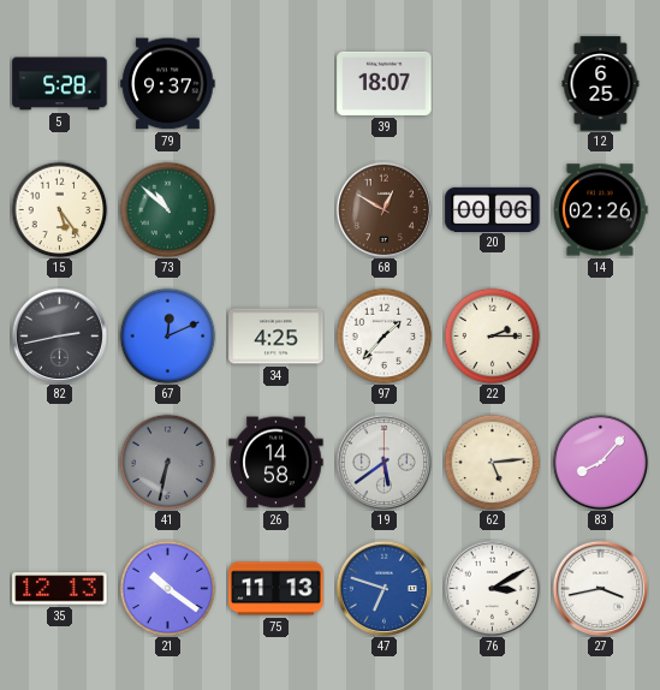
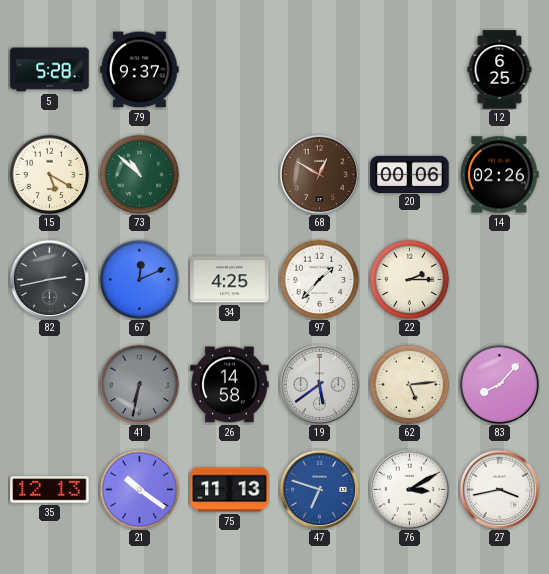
39: 18:07 -> none
15: 5:24 -> 5:20
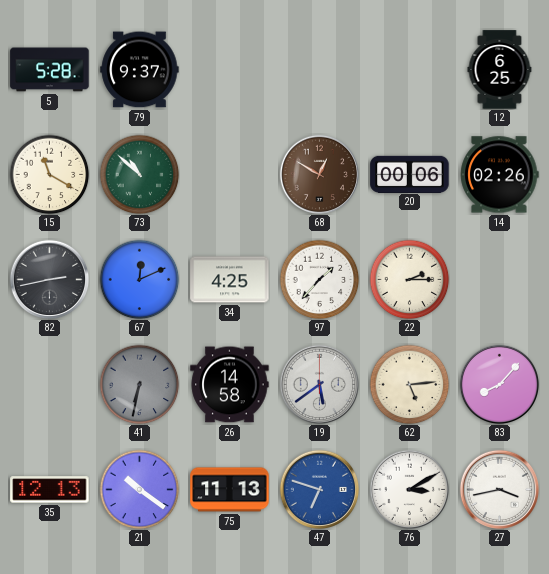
15: 5:20 -> 11:20
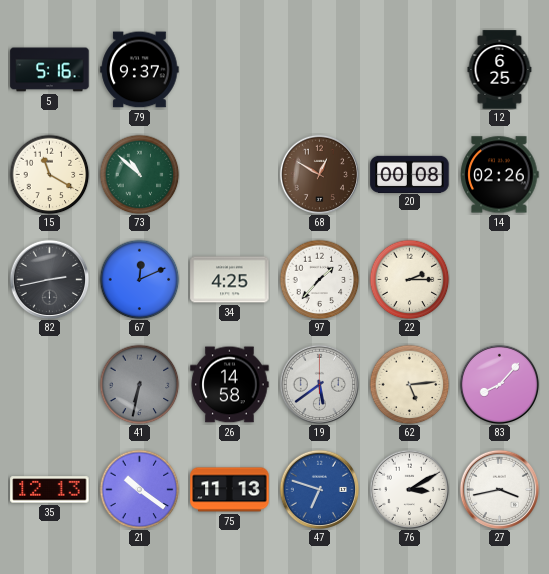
5: 5:28 -> 5:16
20: 00:06 -> 00:08
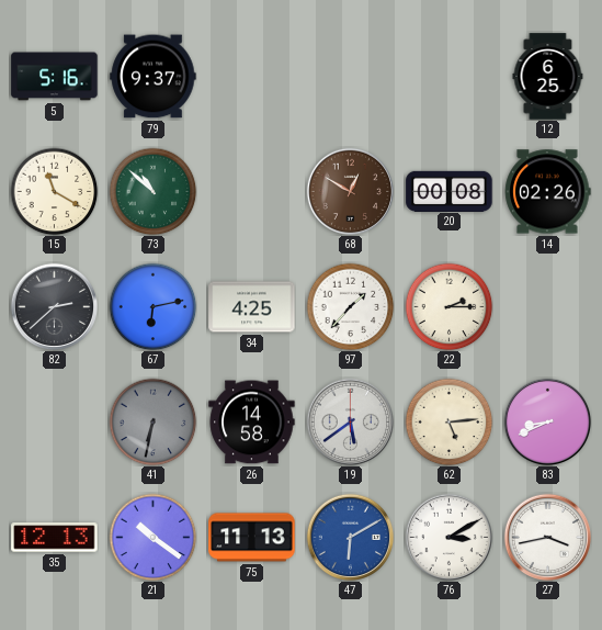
82: 2:43 -> 2:38
67: 12:11 -> 6:13
83: 8:07 -> 8:41
47: 6:48 -> 6:10
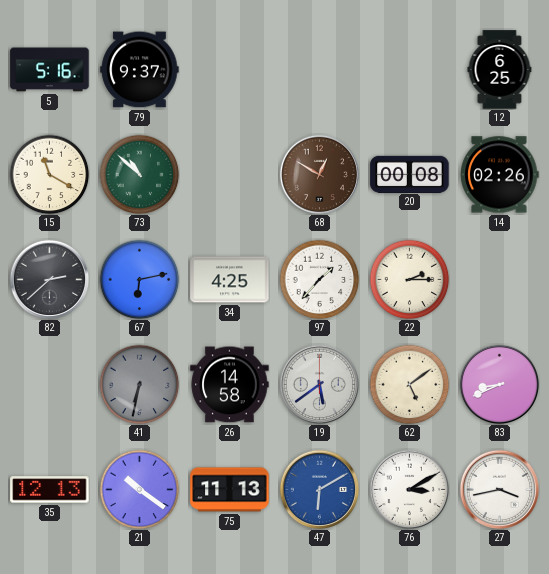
62: 5:14 -> 5:09
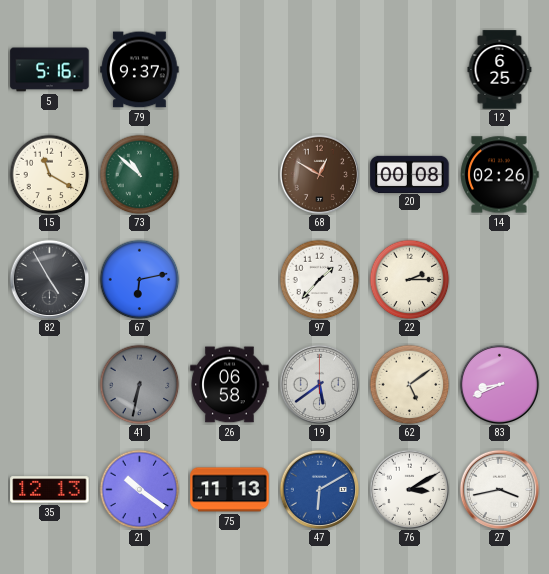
82: 2:38 -> 4:55
34: 4:25 -> none
26: 14:58 -> 06:58
